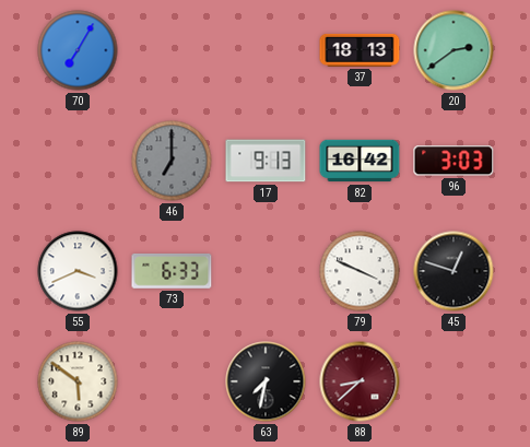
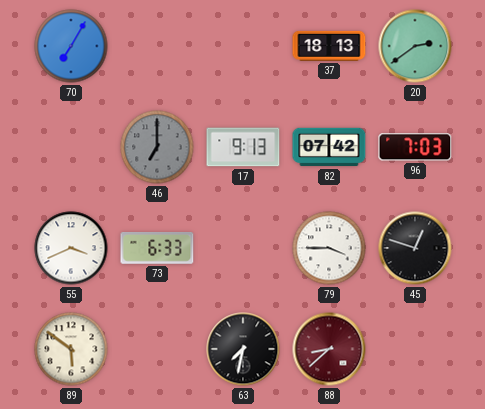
82: 16:42 -> 07:42
96: 3:03 -> 7:03
79: 3:49 -> 3:45
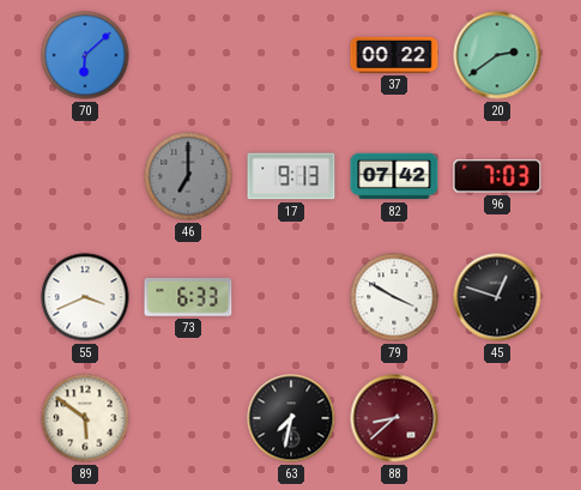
70: 7:05 -> 6:08
37: 18:13 -> 00:22
79: 3:45 -> 3:50
